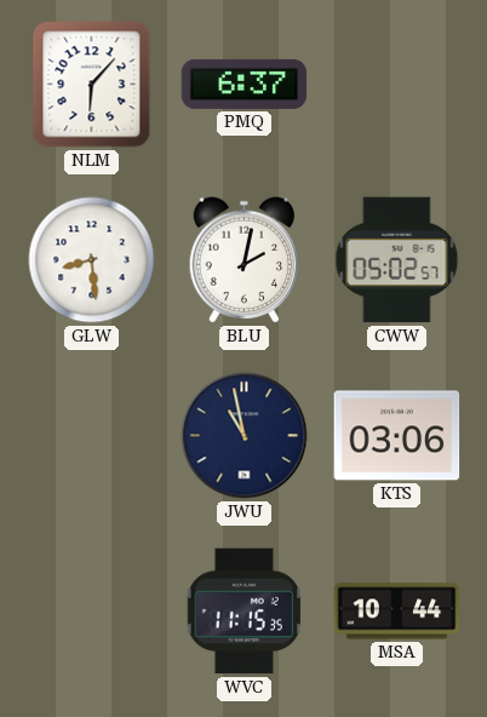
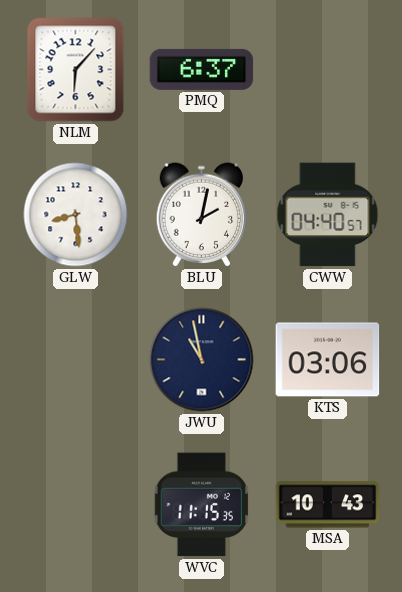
CWW: 05:02 -> 04:40
MSA: 10:44 -> 10:43
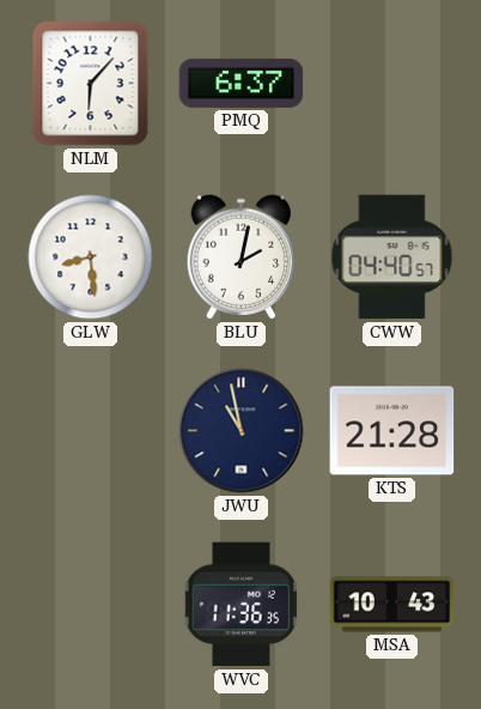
KTS: 03:06 -> 21:28
WVC: 11:15 -> 11:36
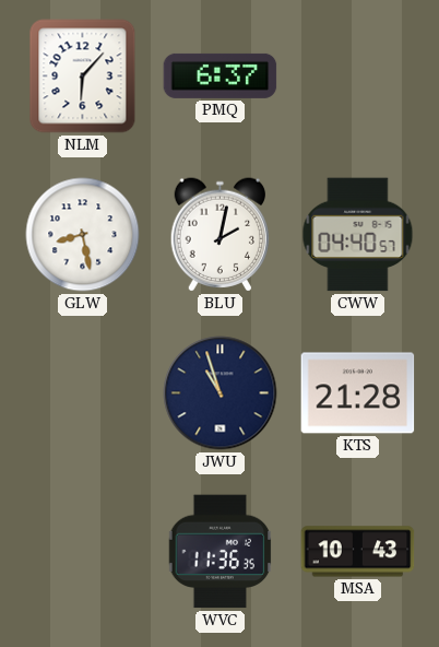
GLW: 8:29 -> 8:28
JWU: 10:58 -> 10:57
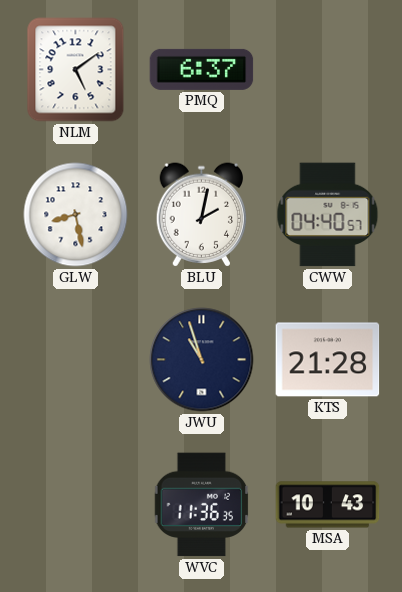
NLM: 6:07 -> 5:09
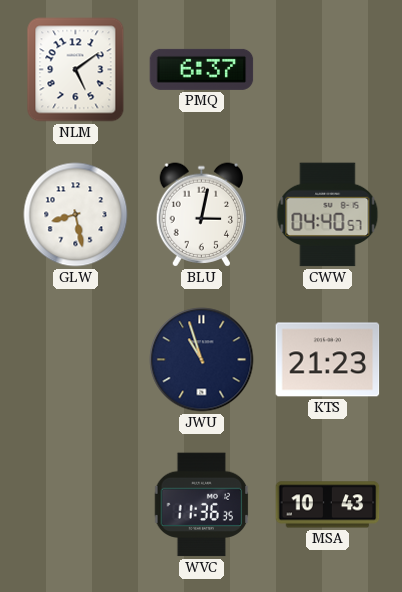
BLU: 2:02 -> 3:02
KTS: 21:28 -> 21:23
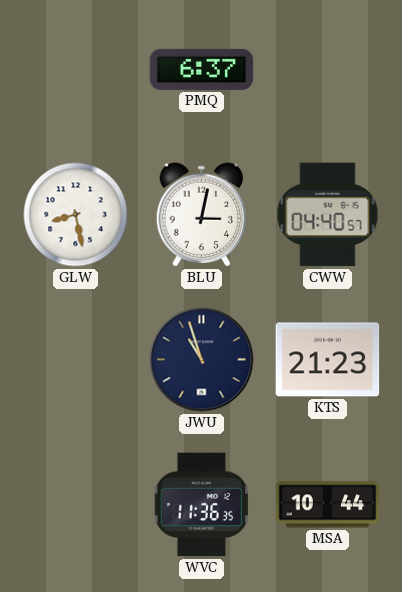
NLM: 5:09 -> none
MSA: 10:43 -> 10:44
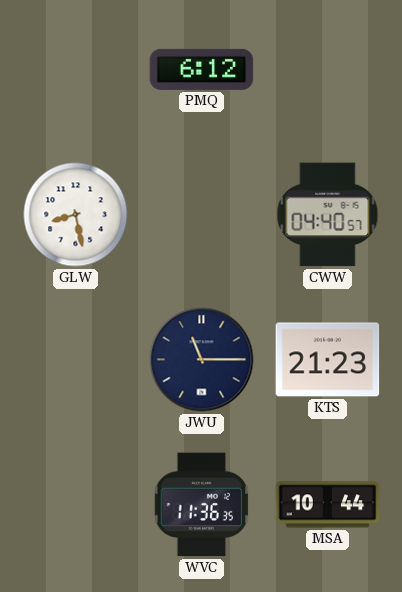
PMQ: 6:37 -> 6:12
BLU: 3:02 -> none
JWU: 10:57 -> 11:15
